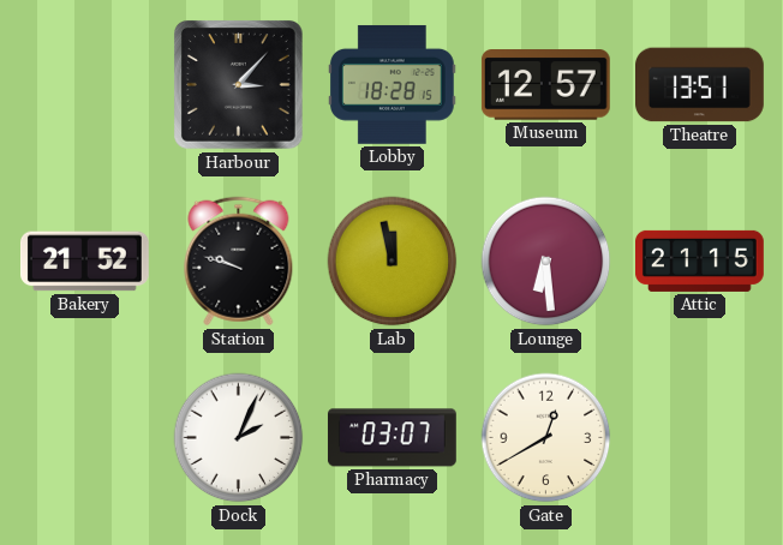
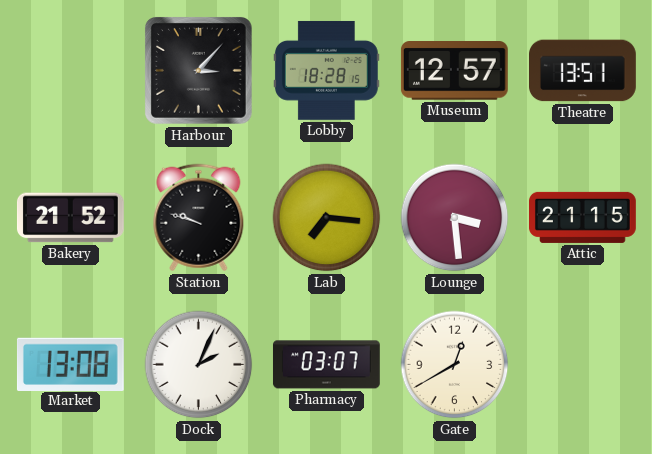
Lab: 11:58 -> 7:16
Lounge: 6:29 -> 3:29
Market: none -> 13:08
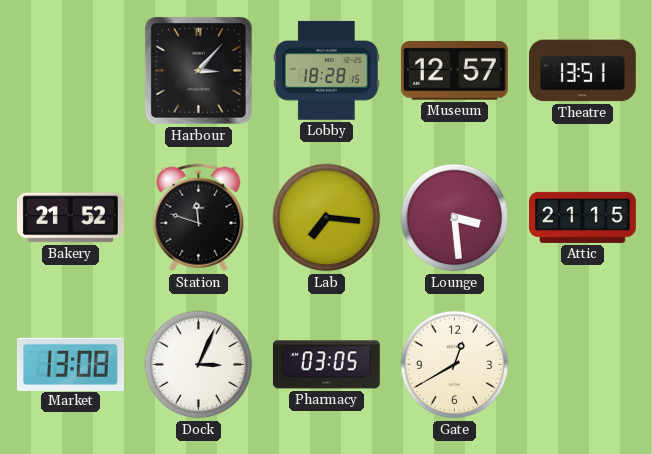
Station: 9:48 -> 11:48
Dock: 2:04 -> 3:04
Pharmacy: 03:07 -> 03:05
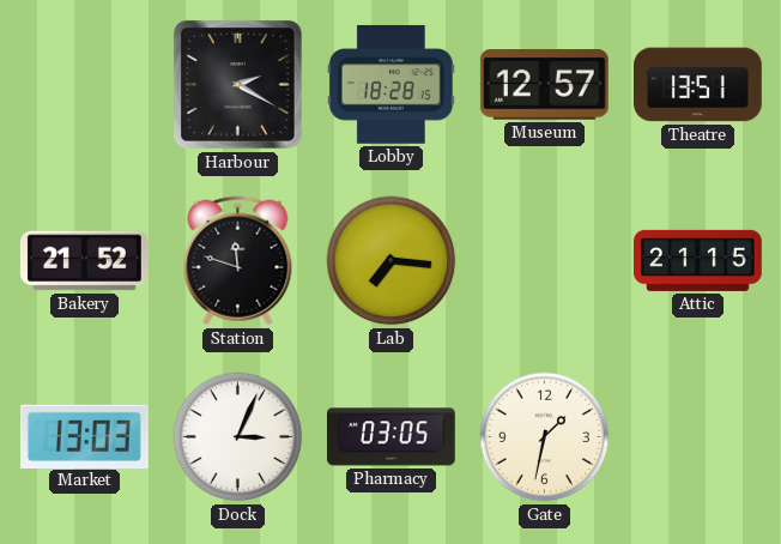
Harbour: 3:07 -> 2:20
Lounge: 3:29 -> none
Market: 13:08 -> 13:03
Gate: 12:40 -> 1:32
